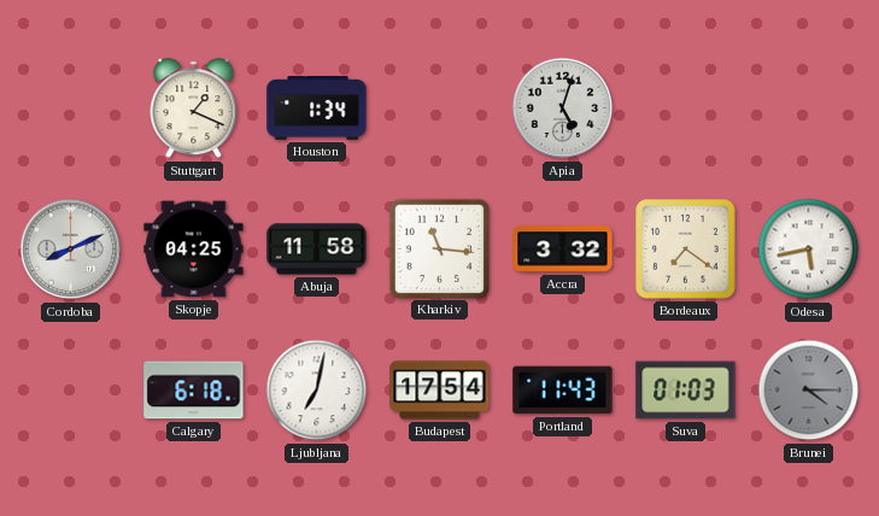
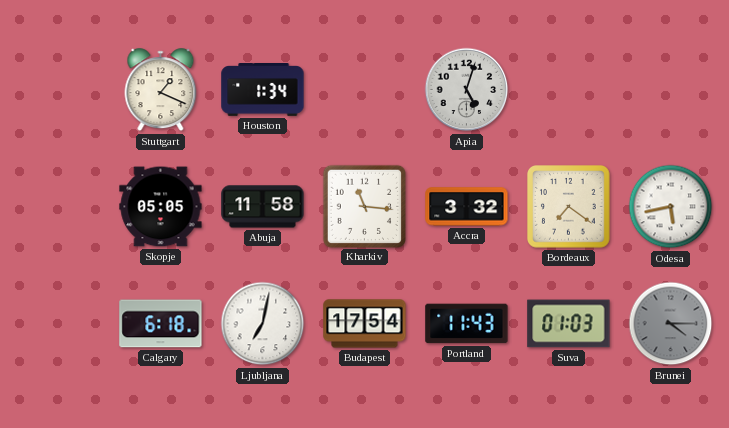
Cordoba: 8:11 -> none
Skopje: 04:25 -> 05:05
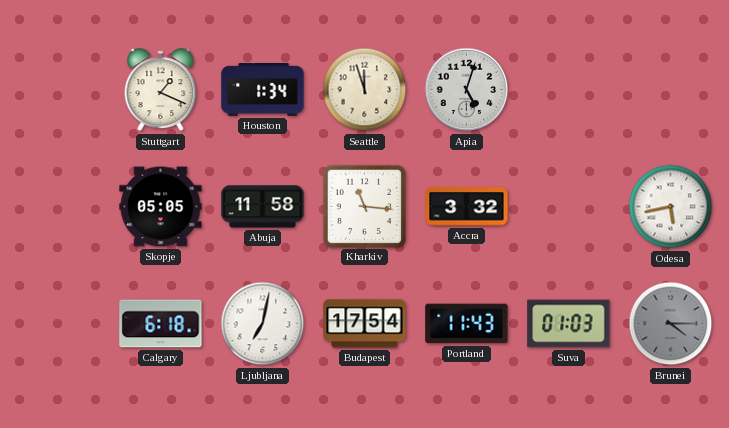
Seattle: none -> 11:57
Bordeaux: 7:21 -> none
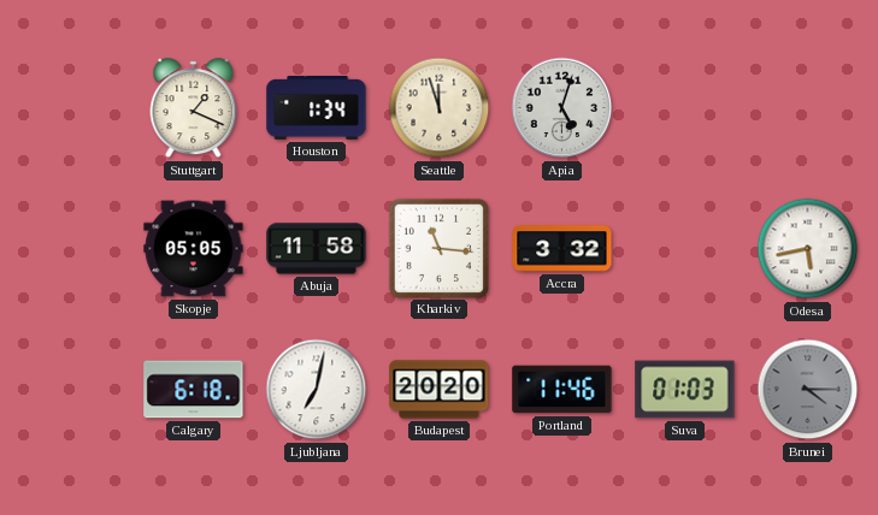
Budapest: 17:54 -> 20:20
Portland: 11:43 -> 11:46
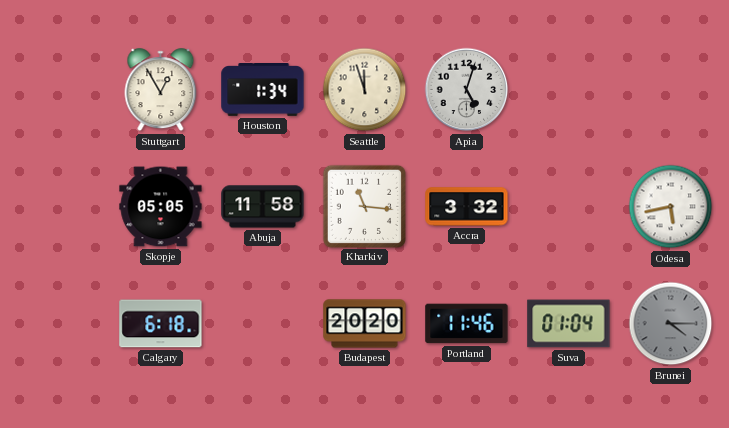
Stuttgart: 1:19 -> 12:55
Ljubljana: 7:02 -> none
Suva: 01:03 -> 01:04
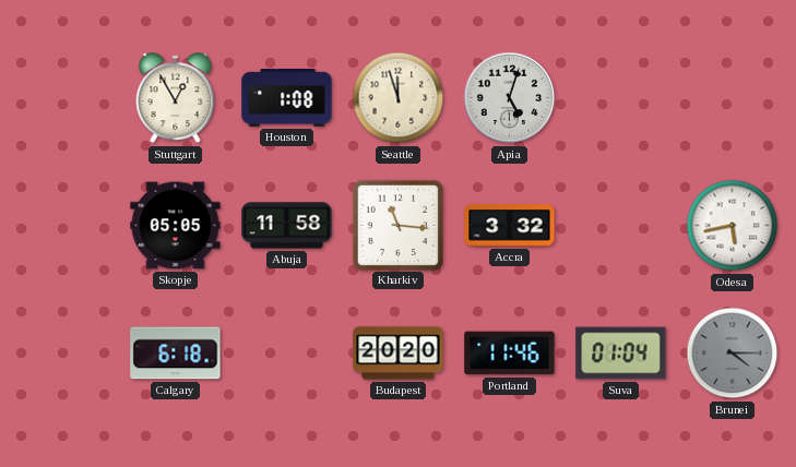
Houston: 1:34 -> 1:08
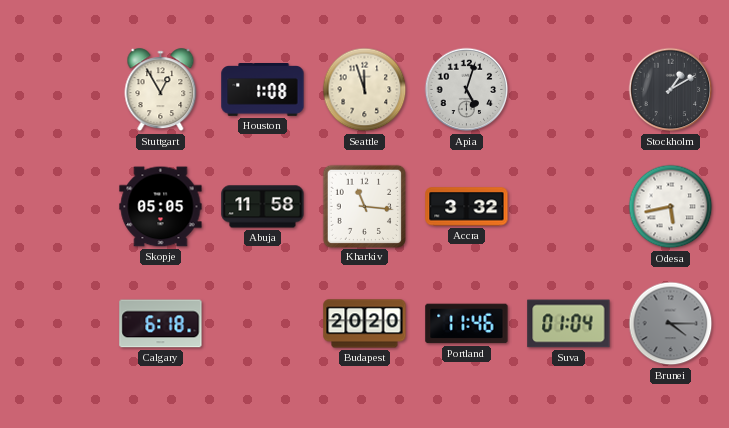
Stockholm: none -> 1:10
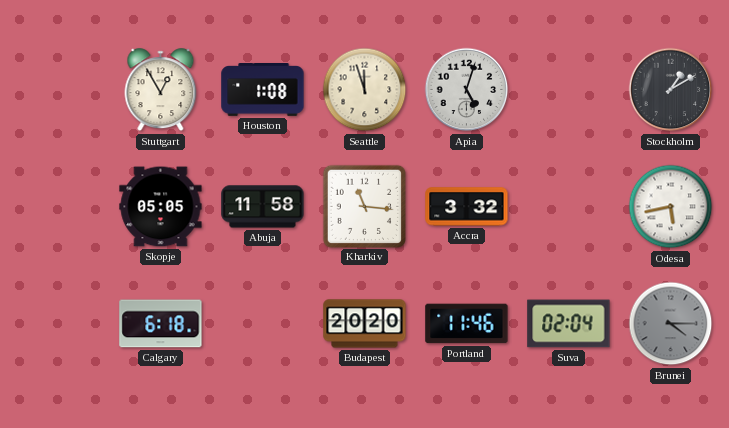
Suva: 01:04 -> 02:04
